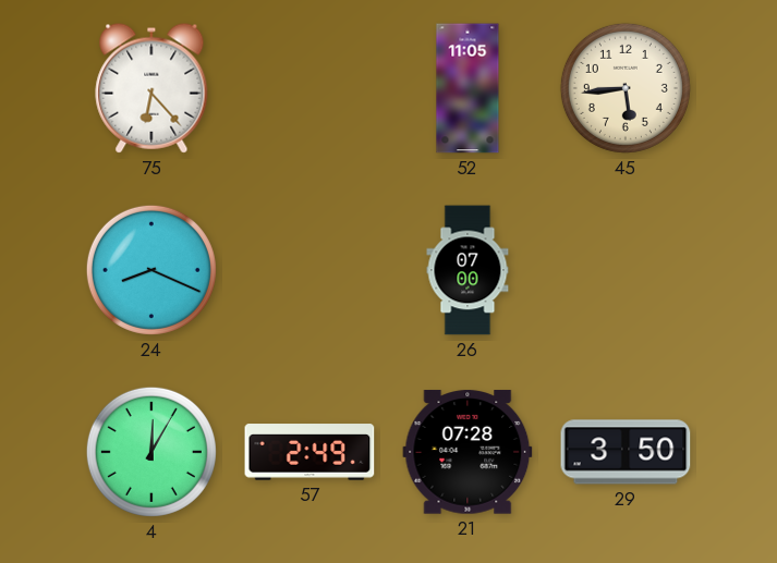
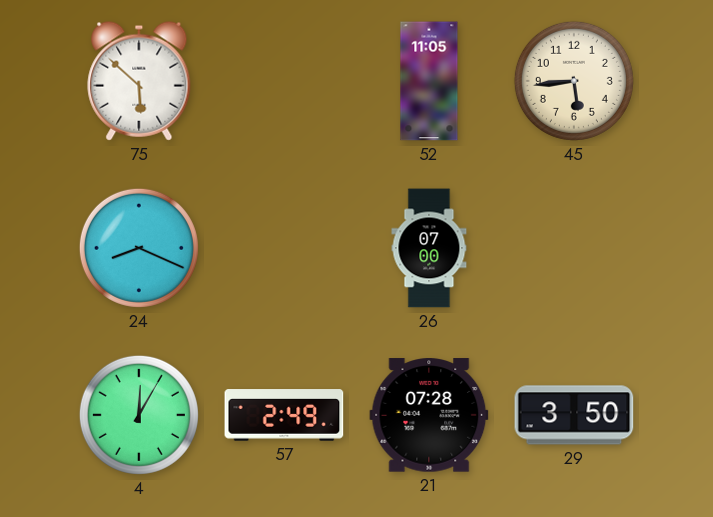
75: 6:23 -> 5:52
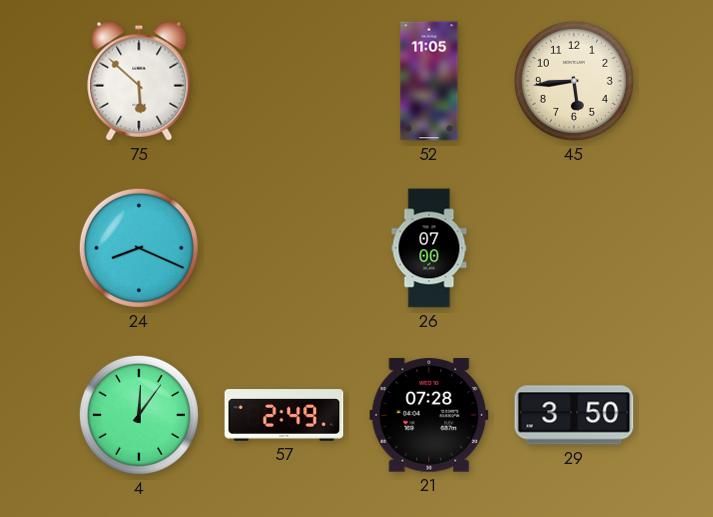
4: 12:05 -> 12:06
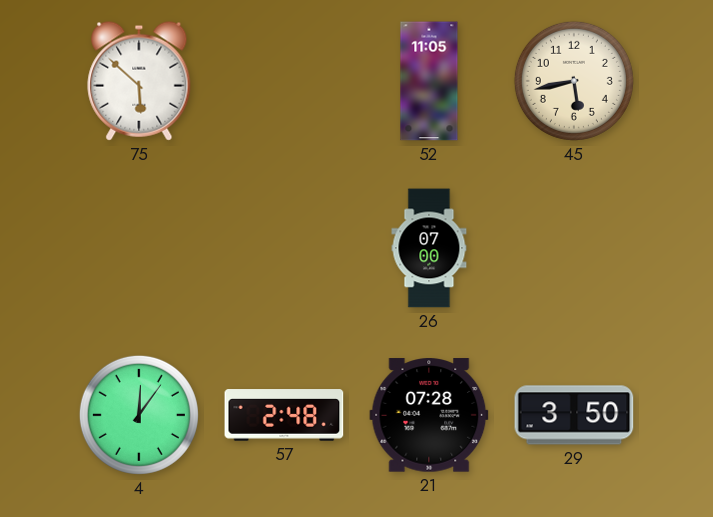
45: 5:44 -> 5:43
24: 8:19 -> none
57: 2:49 -> 2:48
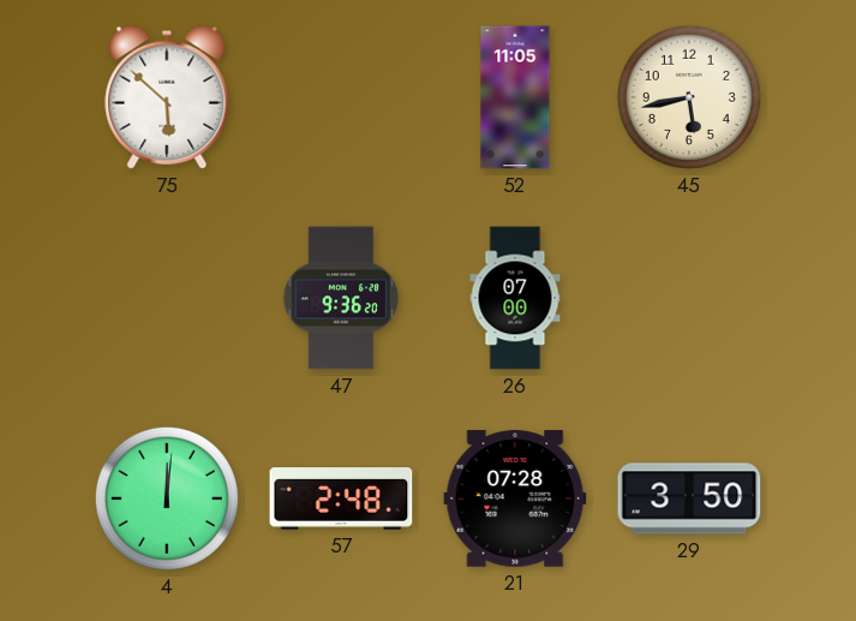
47: none -> 9:36
4: 12:06 -> 12:01
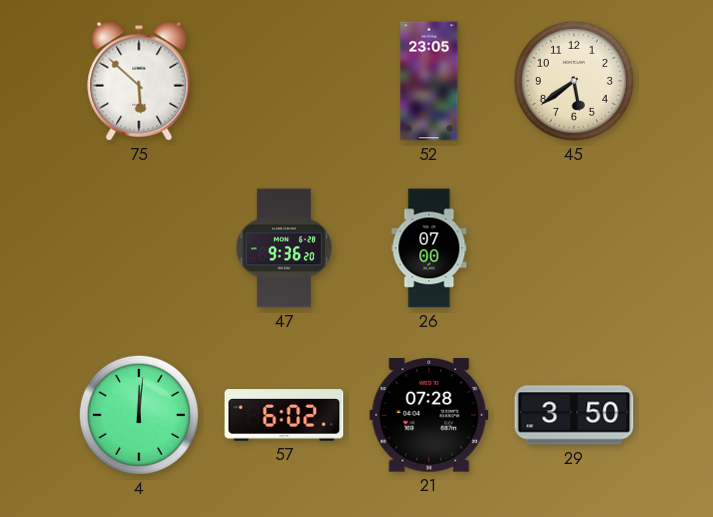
52: 11:05 -> 23:05
45: 5:43 -> 5:39
57: 2:48 -> 6:02
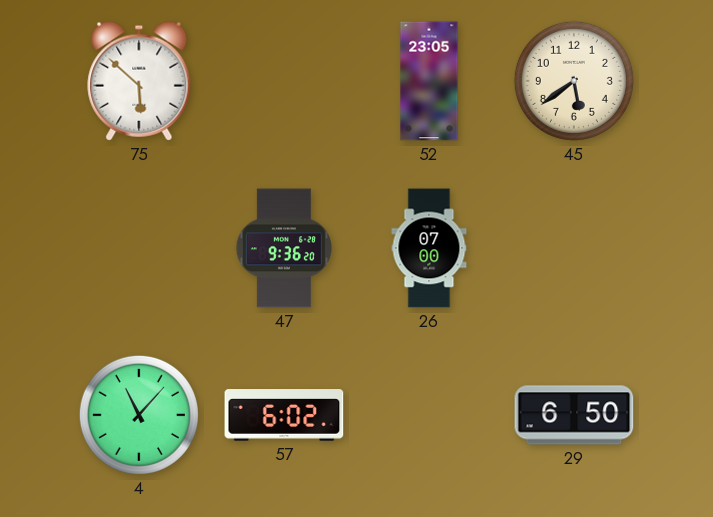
4: 12:01 -> 11:07
21: 07:28 -> none
29: 3:50 -> 6:50
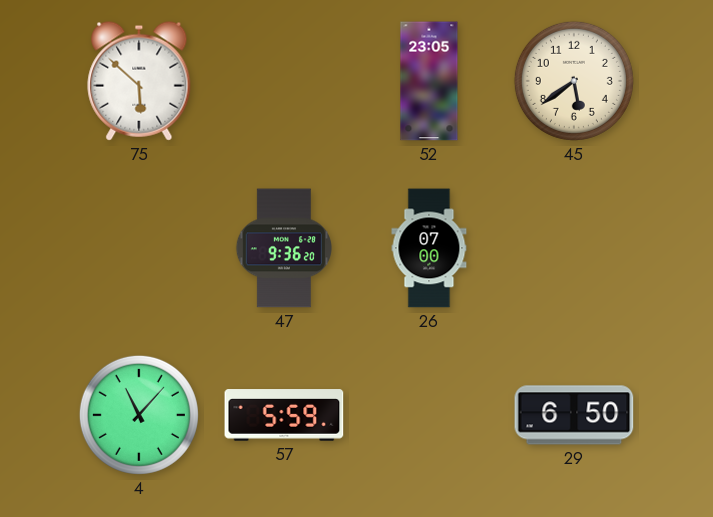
57: 6:02 -> 5:59
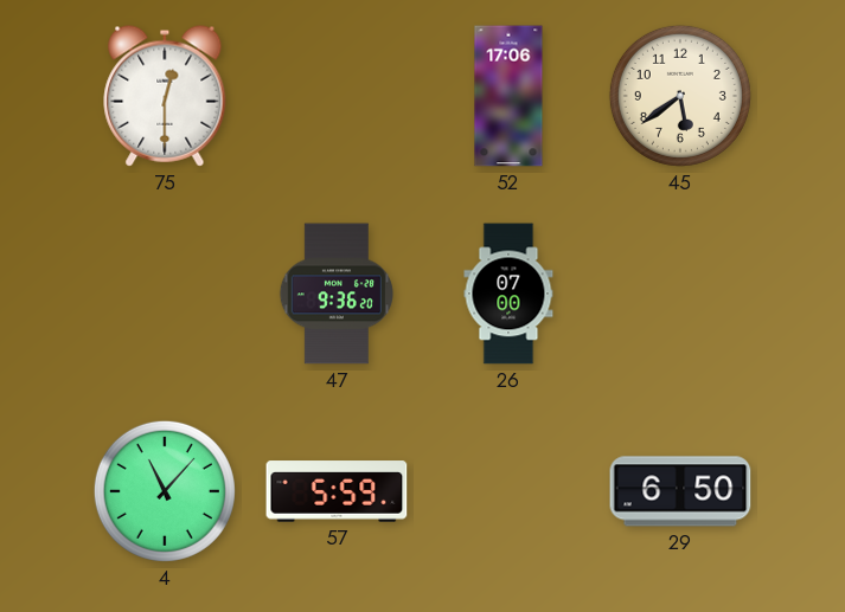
75: 5:52 -> 12:30
52: 23:05 -> 17:06
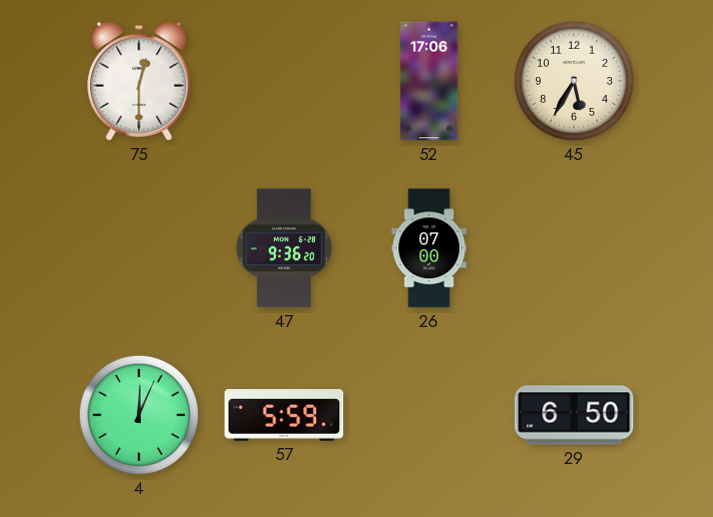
45: 5:39 -> 5:35
4: 11:07 -> 12:04
